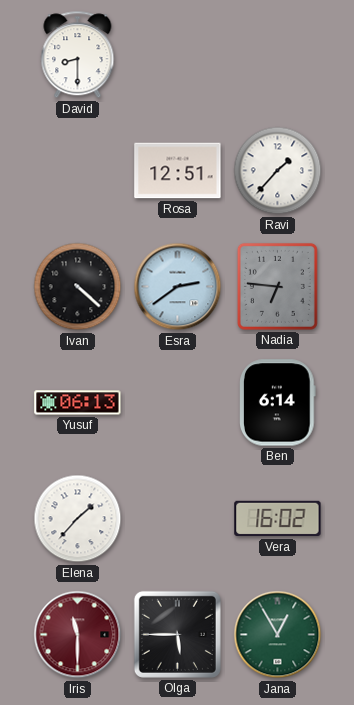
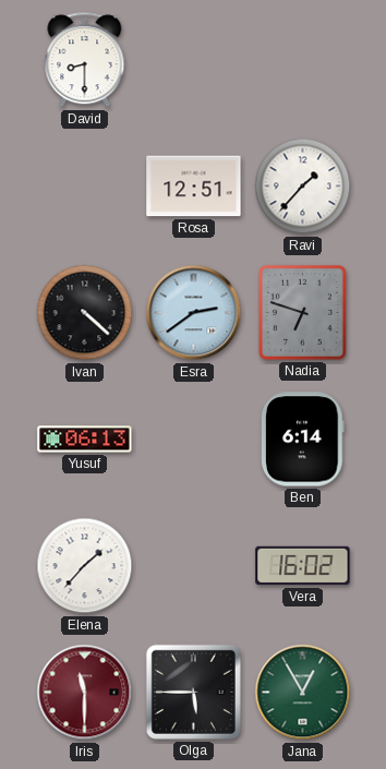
Nadia: 6:46 -> 6:48
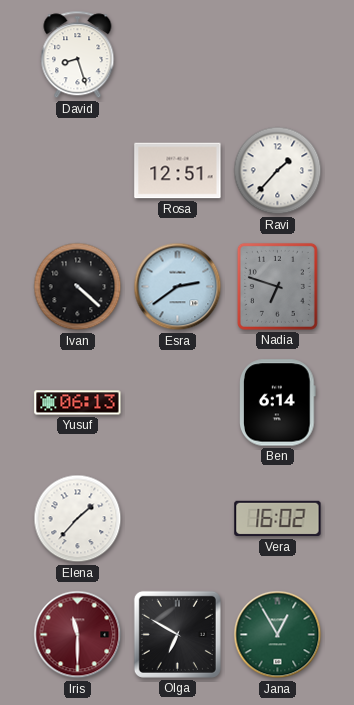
David: 8:30 -> 8:27
Olga: 5:45 -> 6:50
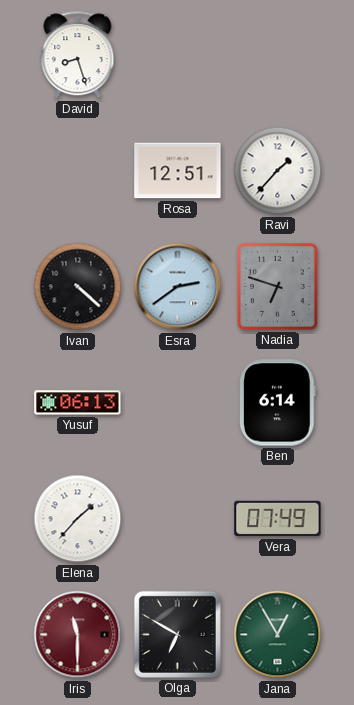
Vera: 16:02 -> 07:49
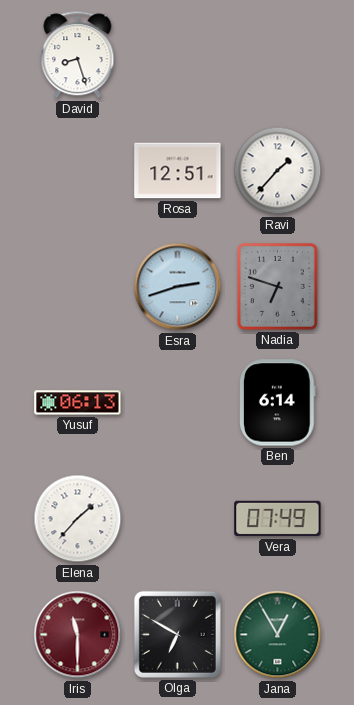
Ivan: 4:22 -> none
Esra: 2:39 -> 2:42
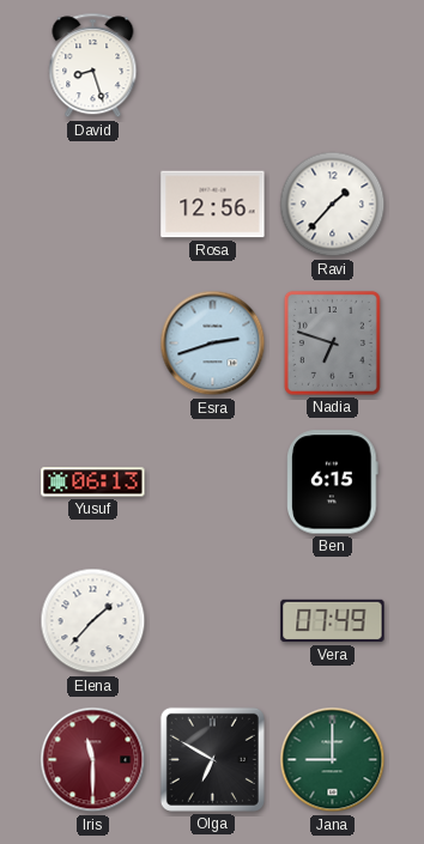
Rosa: 12:51 -> 12:56
Ben: 6:14 -> 6:15
Jana: 12:55 -> 9:00
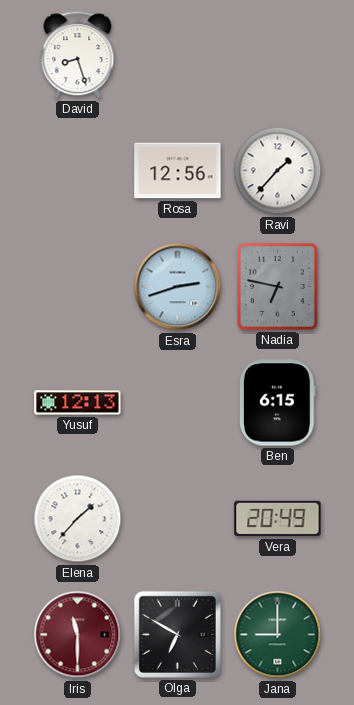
Nadia: 6:48 -> 6:47
Yusuf: 06:13 -> 12:13
Vera: 07:49 -> 20:49
